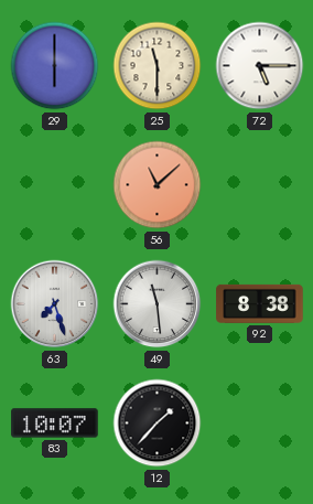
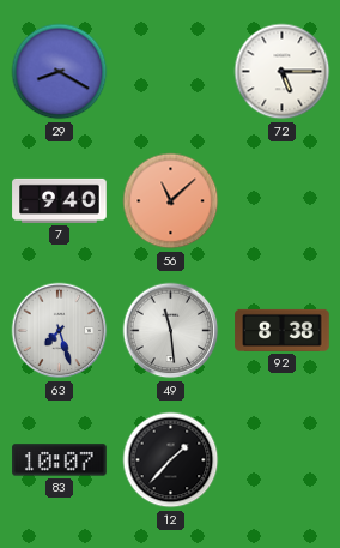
29: 6:00 -> 8:20
25: 11:30 -> none
7: none -> 9:40
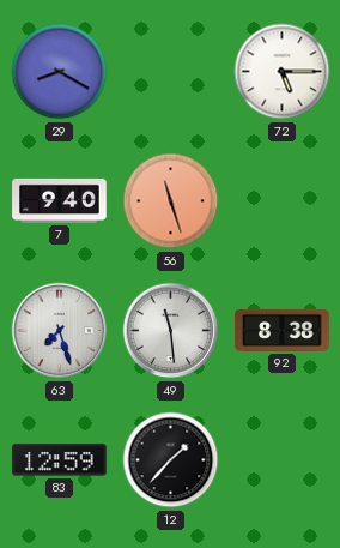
56: 11:08 -> 11:27
83: 10:07 -> 12:59
